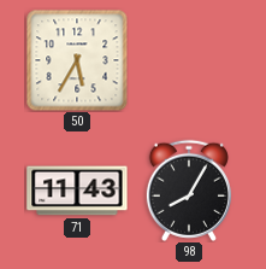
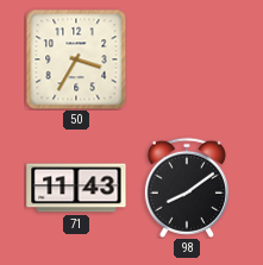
50: 5:35 -> 3:35
98: 8:05 -> 8:09
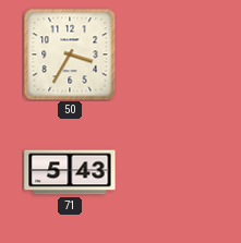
71: 11:43 -> 5:43
98: 8:09 -> none
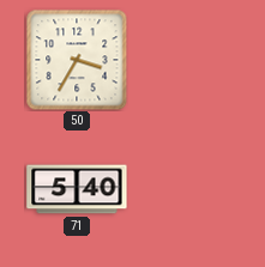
71: 5:43 -> 5:40
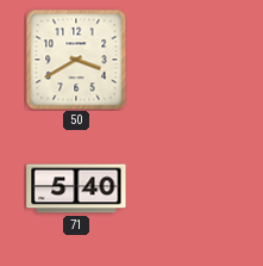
50: 3:35 -> 3:40
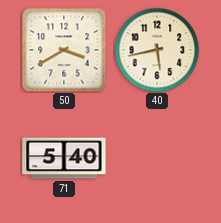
40: none -> 5:43
